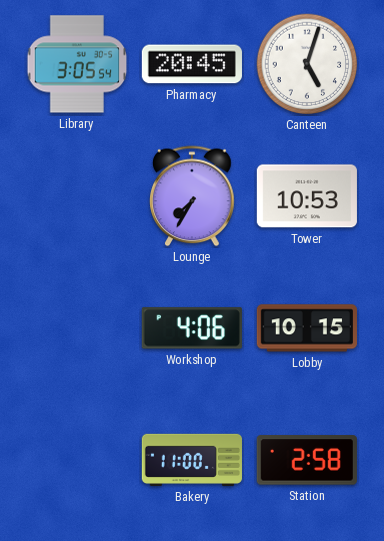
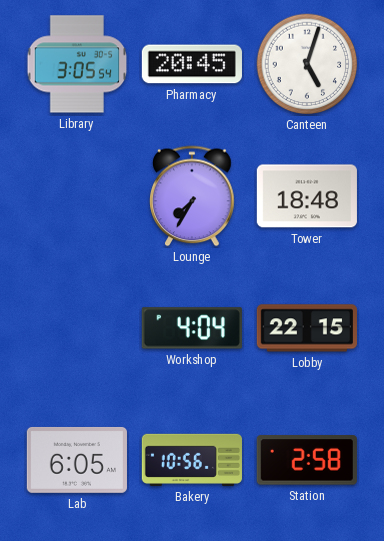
Tower: 10:53 -> 18:48
Workshop: 4:06 -> 4:04
Lobby: 10:15 -> 22:15
Lab: none -> 6:05
Bakery: 11:00 -> 10:56
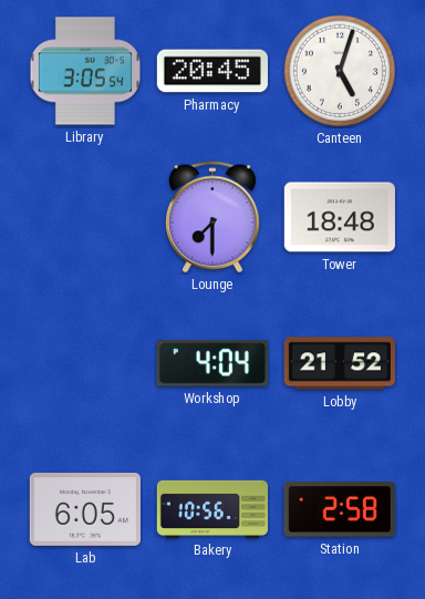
Lounge: 7:35 -> 7:30
Lobby: 22:15 -> 21:52
